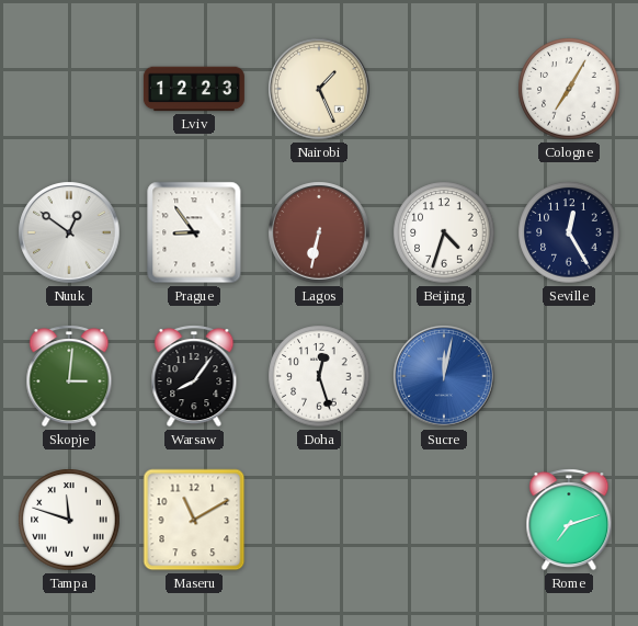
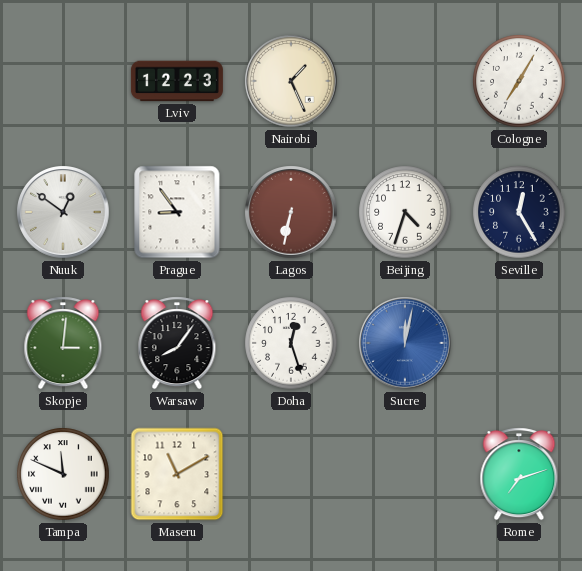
Tampa: 11:48 -> 11:49
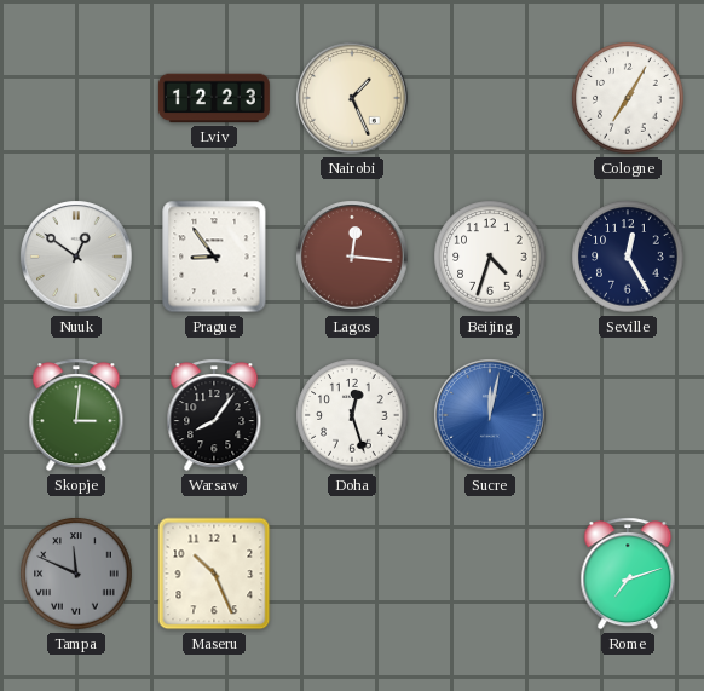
Lagos: 6:32 -> 12:16
Tampa dial: white -> grey
Maseru: 11:10 -> 10:26
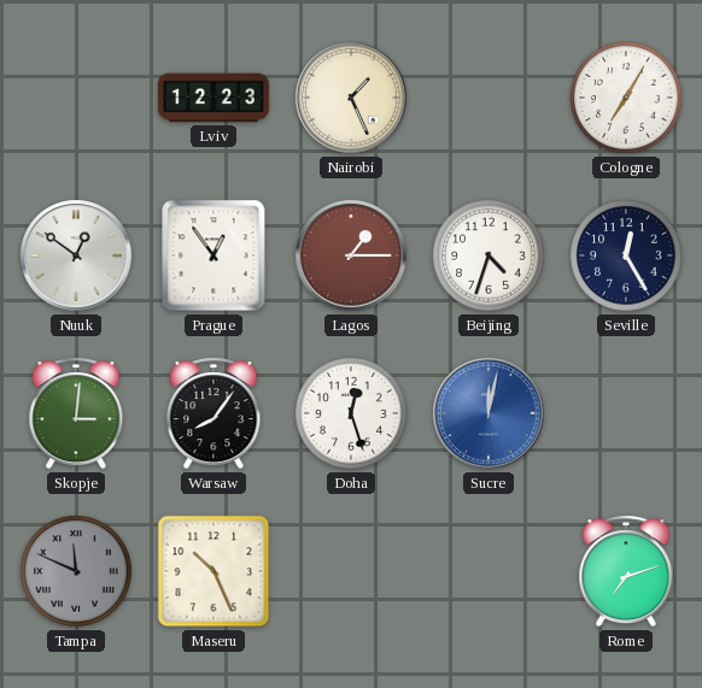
Prague: 8:54 -> 12:54
Lagos: 12:16 -> 1:15
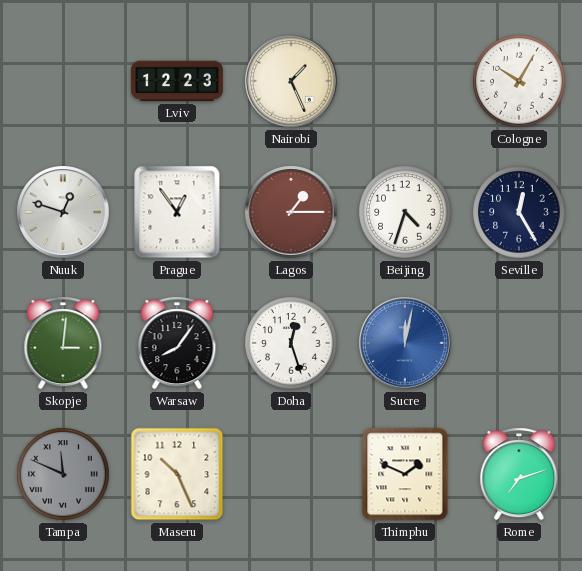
Cologne: 7:05 -> 10:05
Nuuk: 12:51 -> 12:48
Thimphu: none -> 1:49
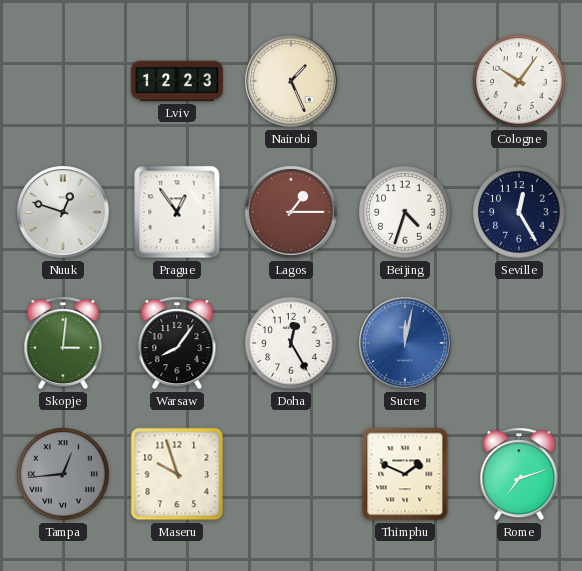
Cologne: 10:05 -> 10:06
Doha: 12:27 -> 12:25
Tampa: 11:49 -> 12:44
Maseru: 10:26 -> 9:57
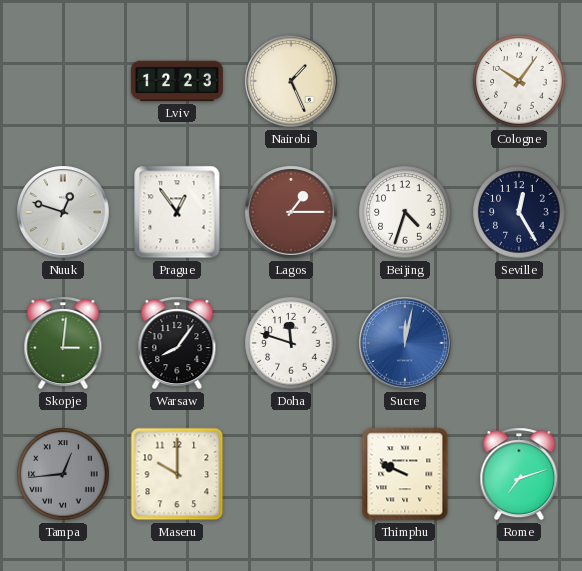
Doha: 12:25 -> 11:48
Maseru: 9:57 -> 10:00
Thimphu: 1:49 -> 9:49
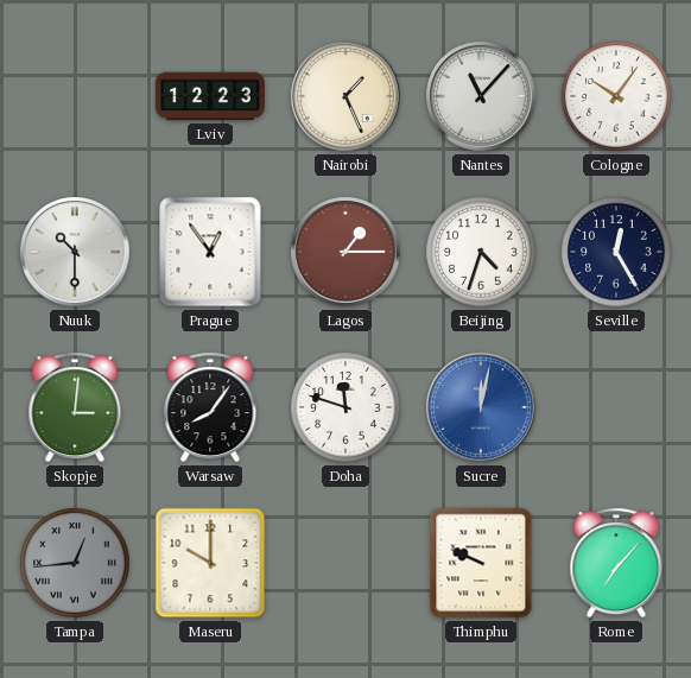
Nantes: none -> 11:07
Nuuk: 12:48 -> 10:30
Rome: 7:12 -> 7:07
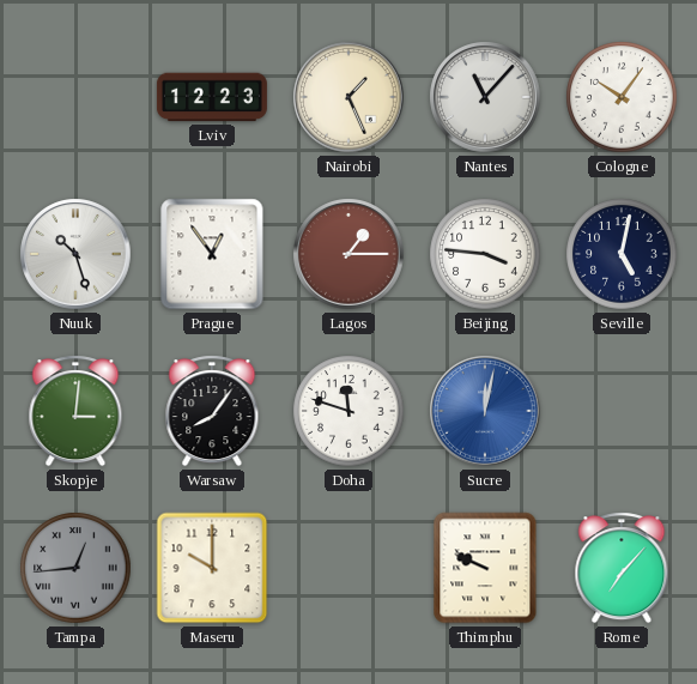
Nuuk: 10:30 -> 10:27
Beijing: 4:33 -> 3:46
Seville: 12:25 -> 5:02
